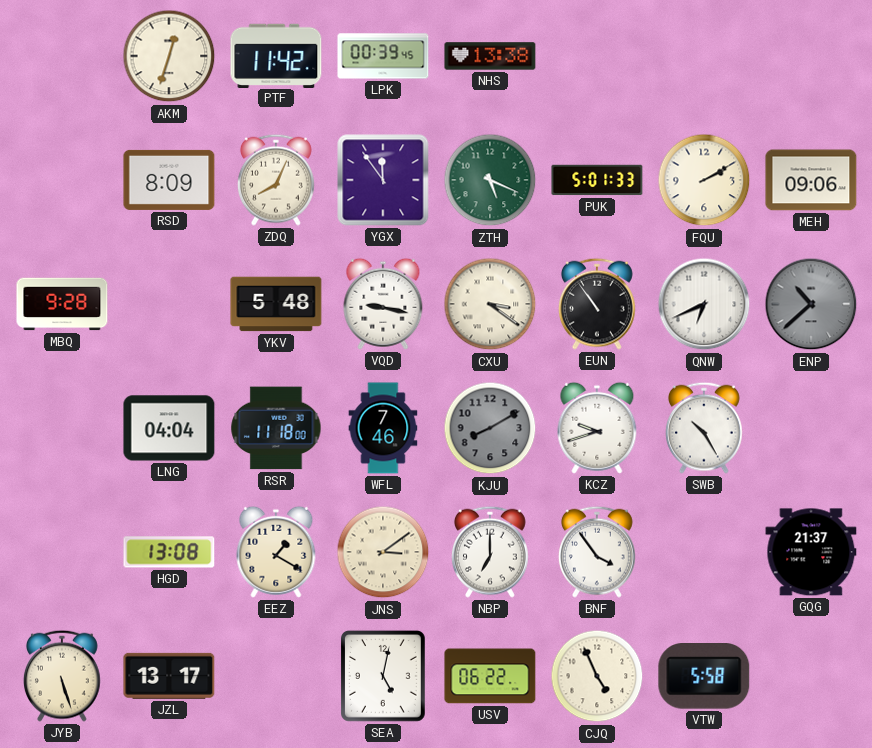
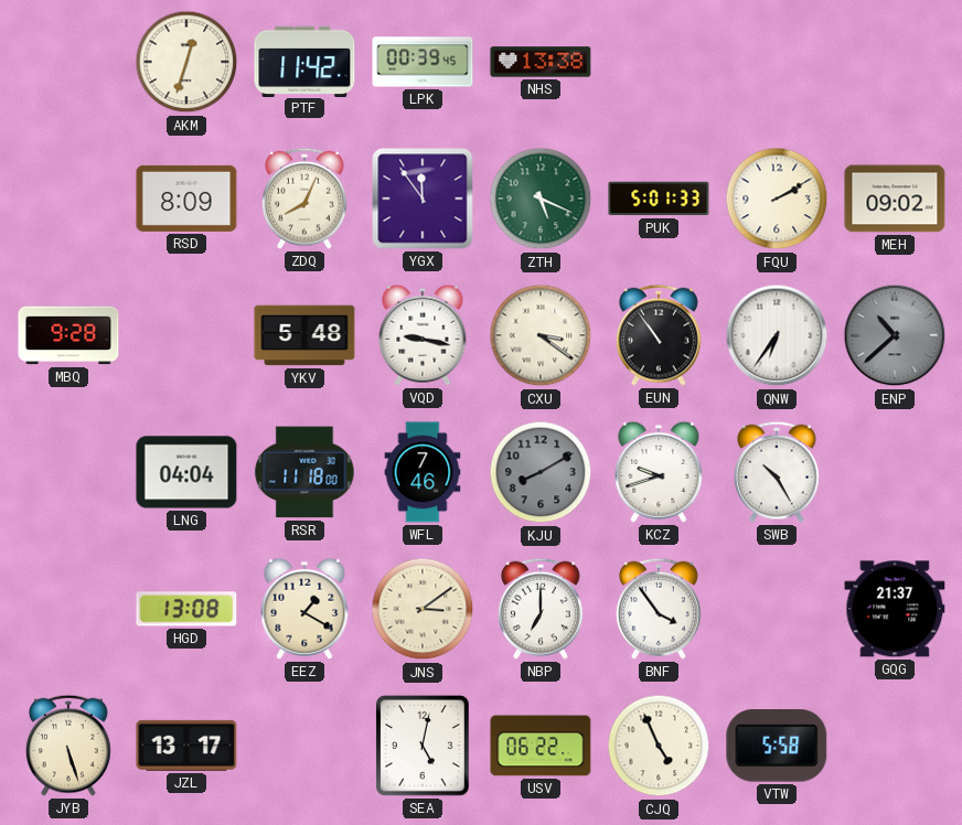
MEH: 09:06 -> 09:02
QNW: 6:41 -> 6:36
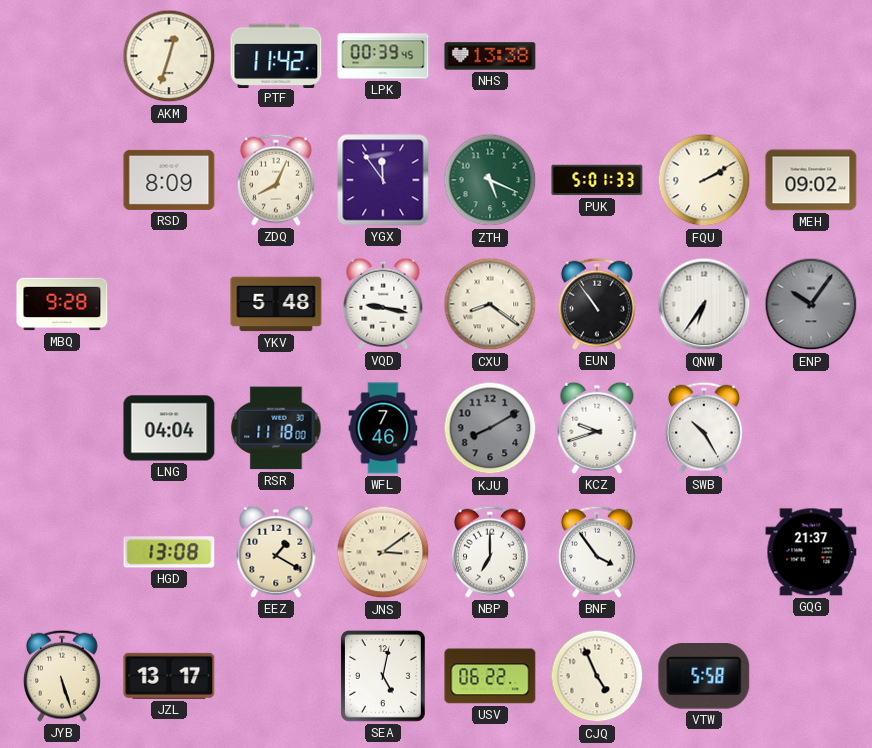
CXU: 3:21 -> 8:21
ENP: 10:38 -> 10:06
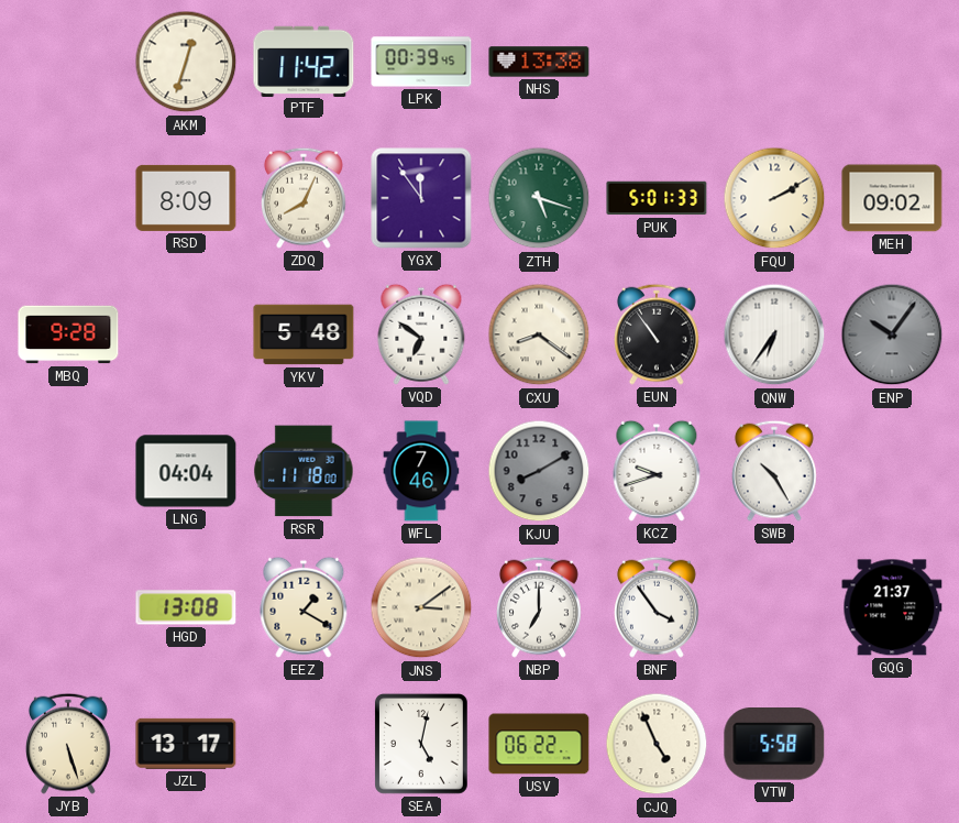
ZTH: 5:19 -> 5:18
VQD: 9:17 -> 6:51
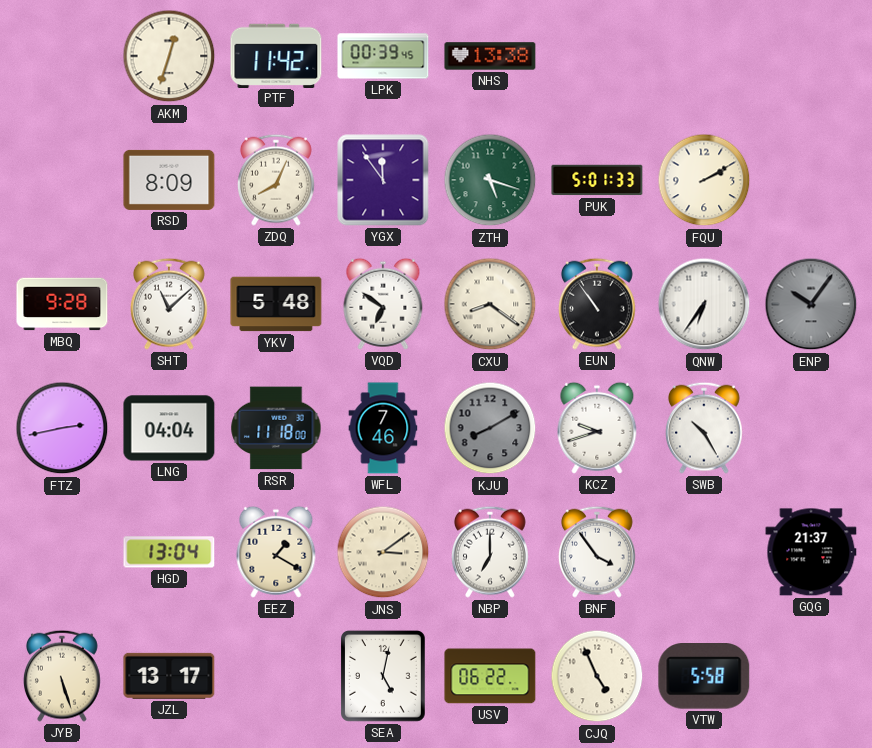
MEH: 09:02 -> none
SHT: none -> 11:08
FTZ: none -> 2:43
HGD: 13:08 -> 13:04
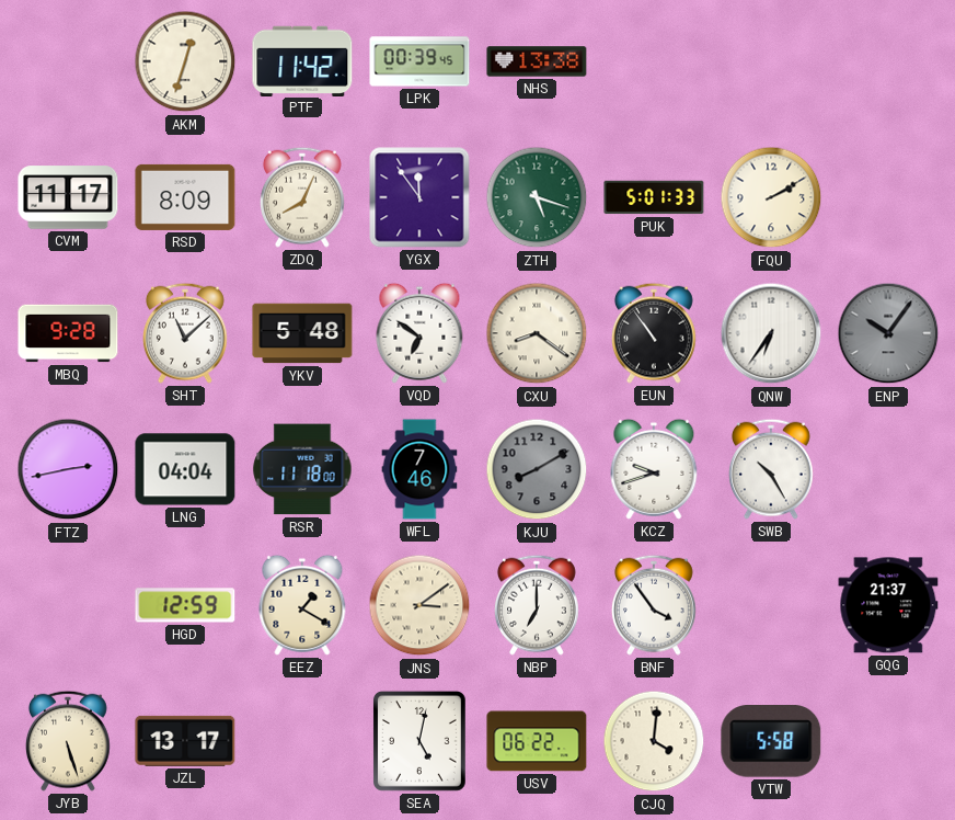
CVM: none -> 11:17
HGD: 13:04 -> 12:59
CJQ: 4:56 -> 4:01
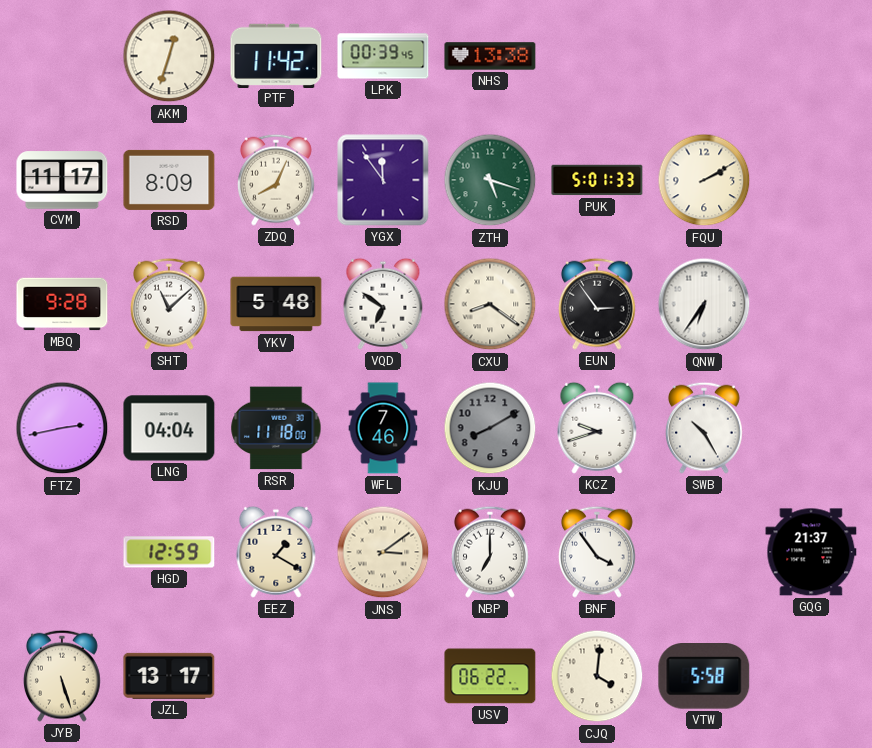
EUN: 10:54 -> 2:54
ENP: 10:06 -> none
SEA: 5:02 -> none
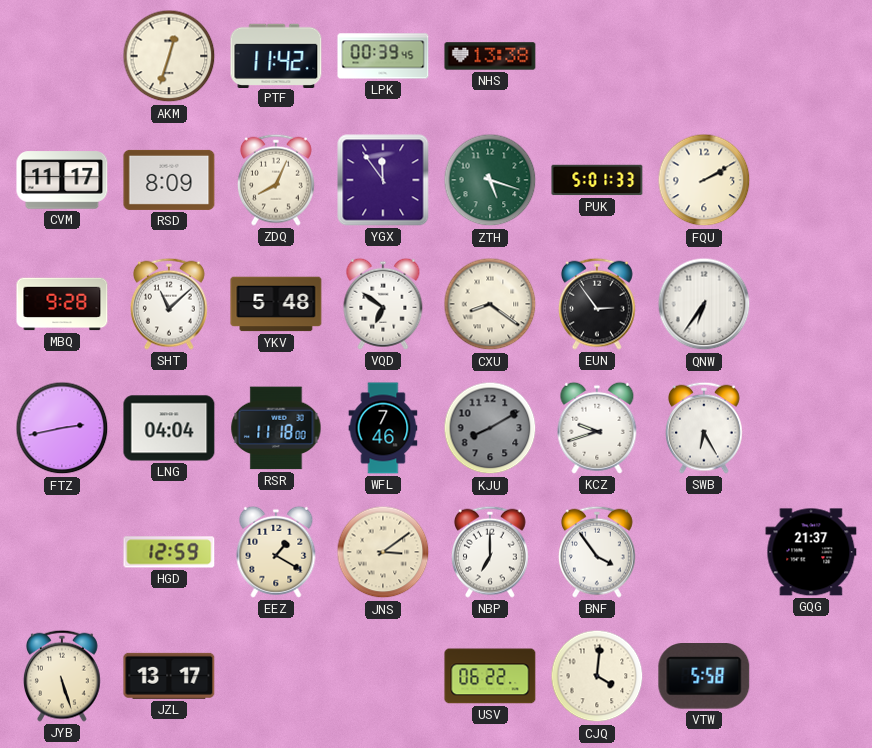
SWB: 10:25 -> 6:25
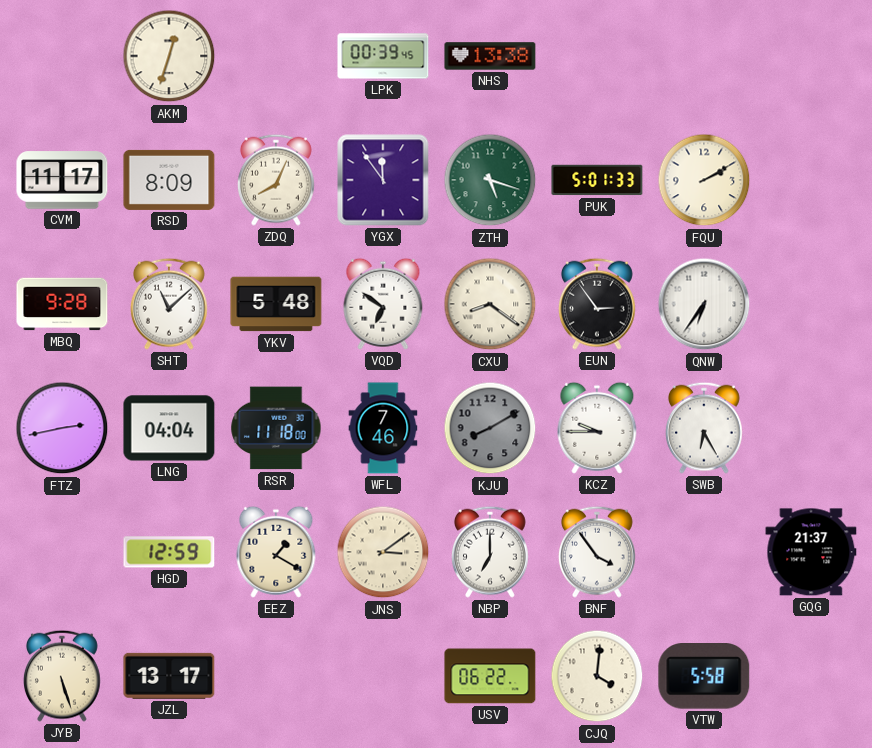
PTF: 11:42 -> none
KCZ: 9:42 -> 9:45
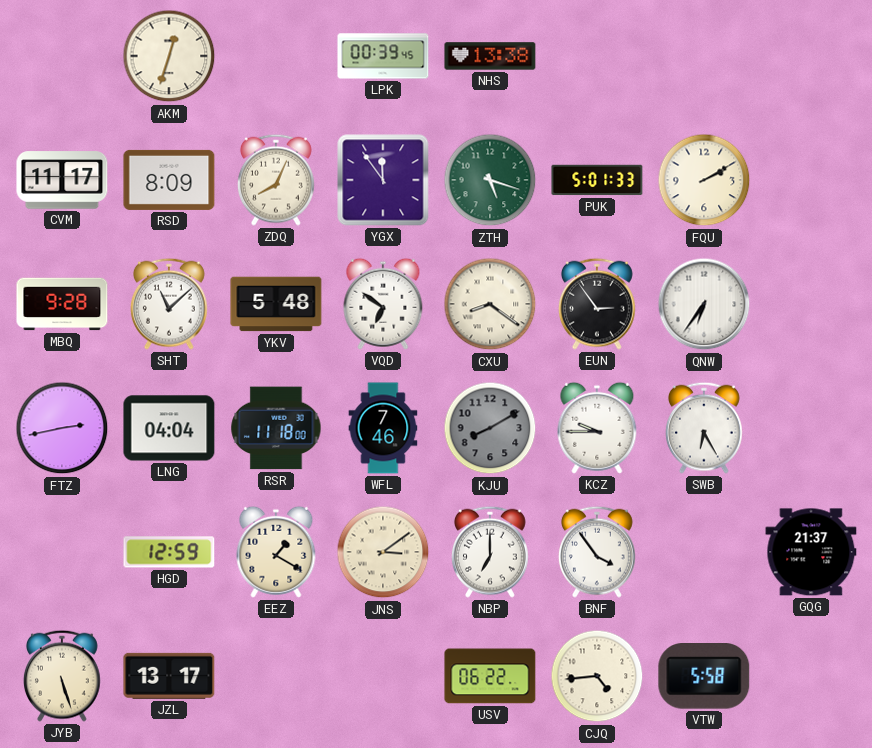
CJQ: 4:01 -> 4:44
